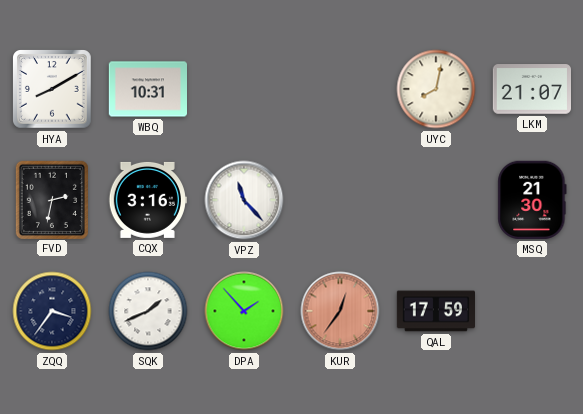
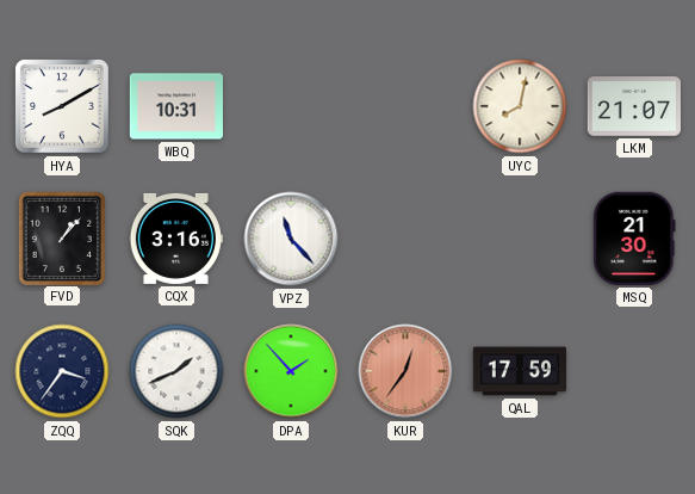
FVD: 2:32 -> 1:07
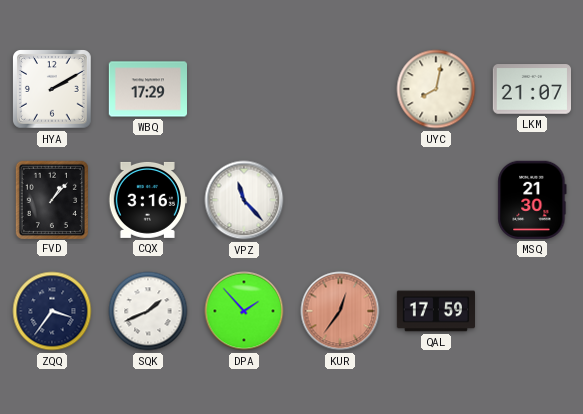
HYA: 8:10 -> 2:10
WBQ: 10:31 -> 17:29
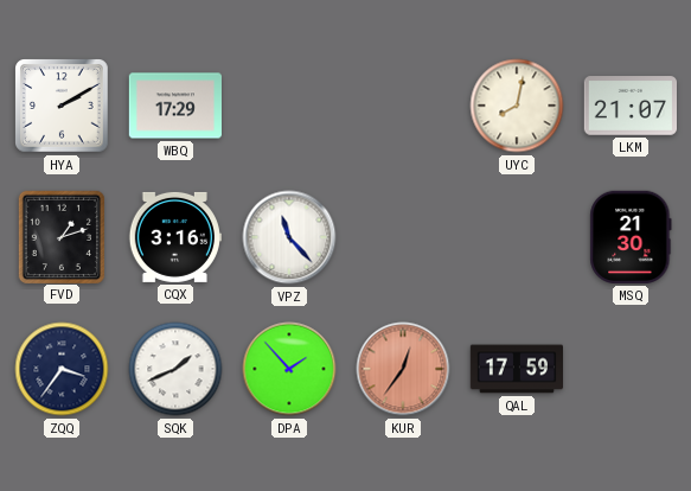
FVD: 1:07 -> 1:12
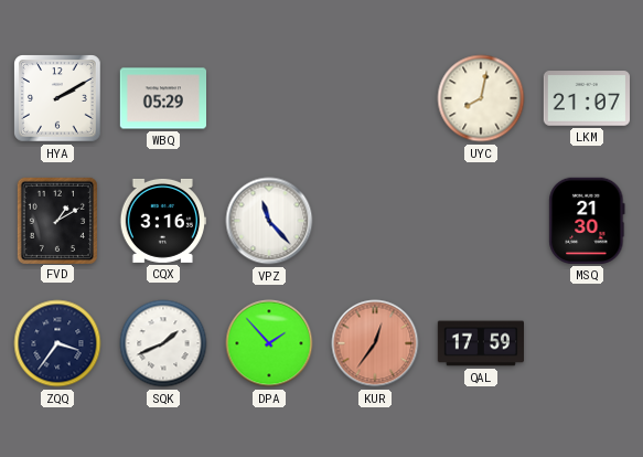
WBQ: 17:29 -> 05:29
FVD: 1:12 -> 1:10
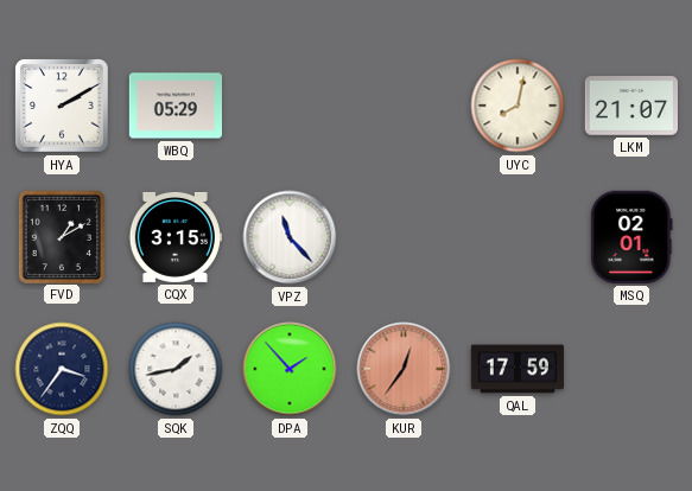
CQX: 3:16 -> 3:15
MSQ: 21:30 -> 02:01
SQK: 1:41 -> 1:43
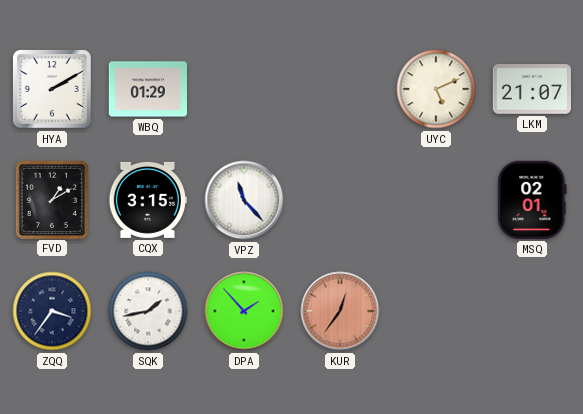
WBQ: 05:29 -> 01:29
UYC: 8:02 -> 5:11
QAL: 17:59 -> none
